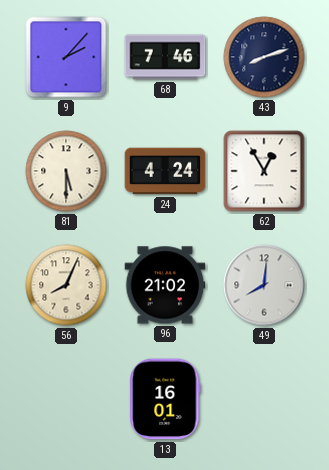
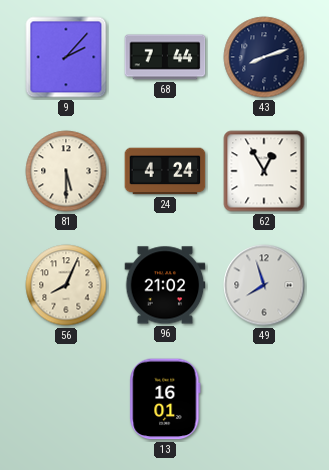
68: 7:46 -> 7:44
49: 8:01 -> 7:57
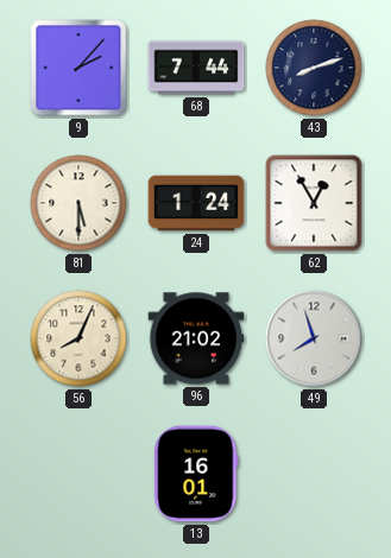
24: 4:24 -> 1:24
